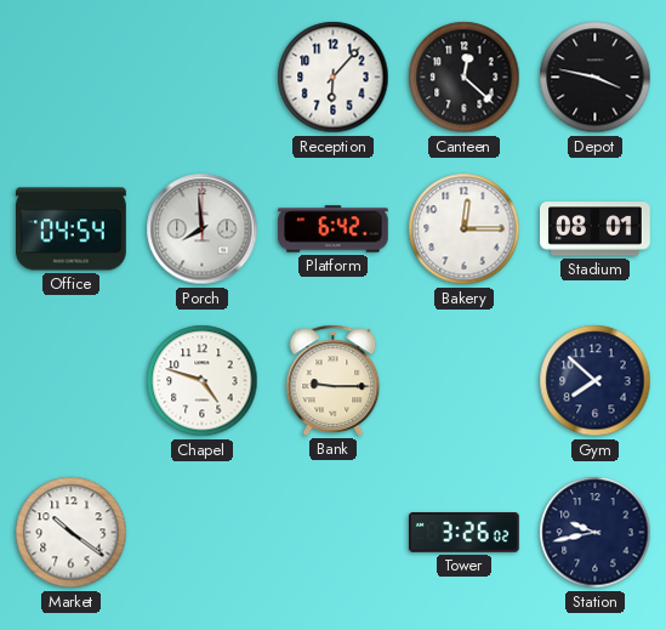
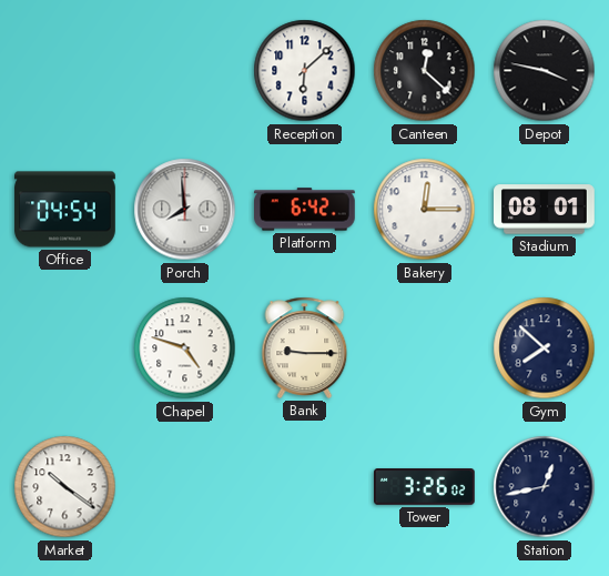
Reception: 6:07 -> 6:08
Station: 9:43 -> 12:43
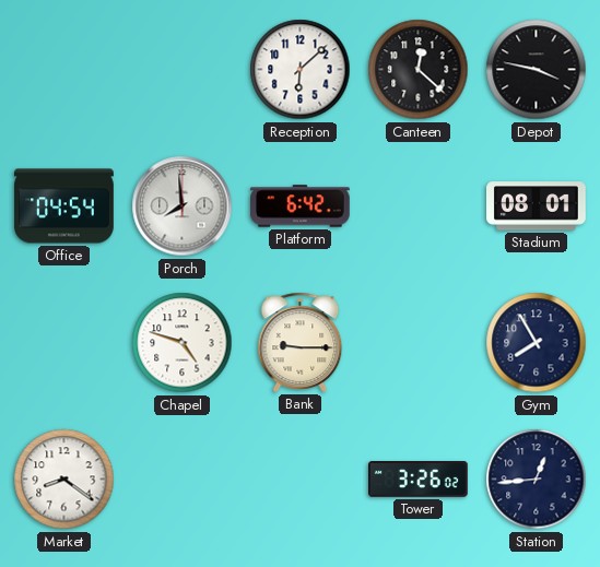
Bakery: 12:15 -> none
Gym: 7:52 -> 7:55
Market: 10:21 -> 8:21
Station: 12:43 -> 12:44
